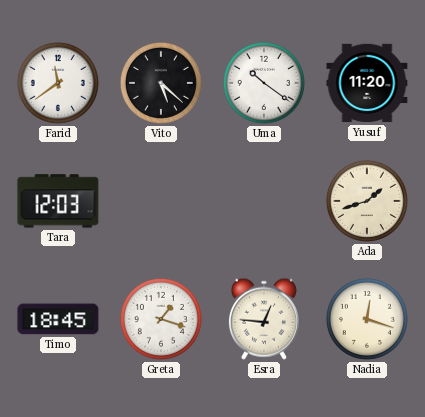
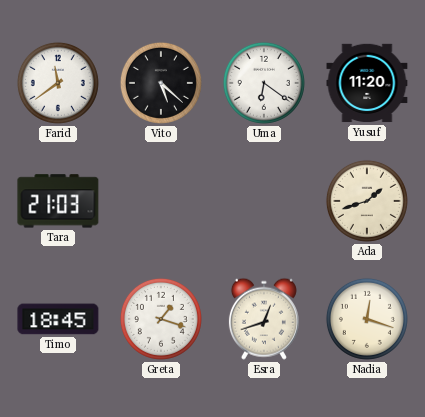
Uma: 10:21 -> 6:21
Tara: 12:03 -> 21:03
Esra: 12:46 -> 12:42
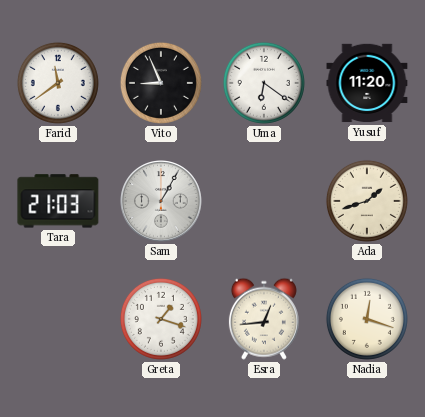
Vito: 5:22 -> 8:56
Sam: none -> 1:05
Timo: 18:45 -> none
Esra: 12:42 -> 12:44
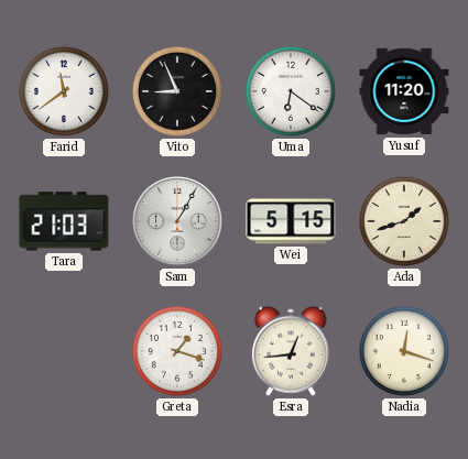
Wei: none -> 5:15
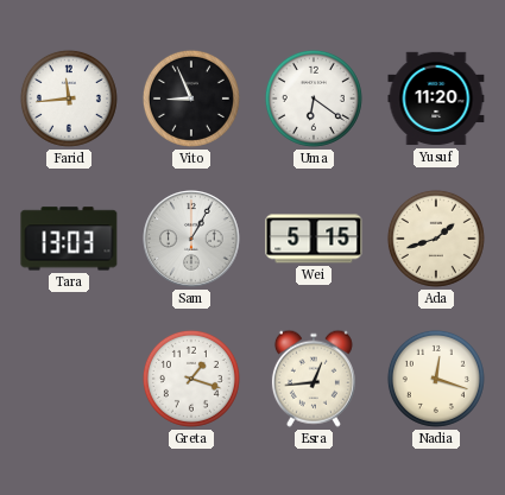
Farid: 11:39 -> 11:44
Tara: 21:03 -> 13:03
